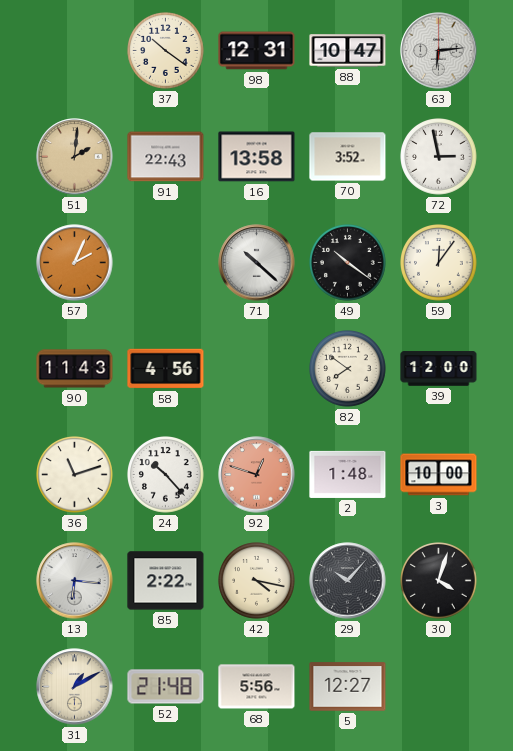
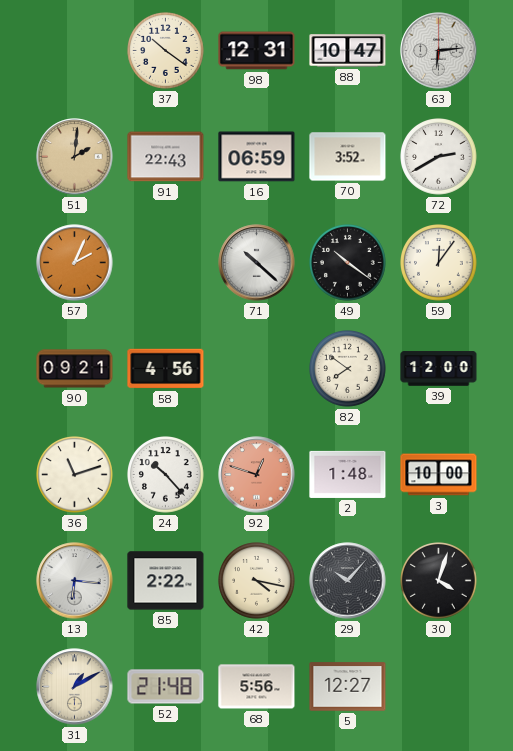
16: 13:58 -> 06:59
72: 2:58 -> 2:40
90: 11:43 -> 09:21
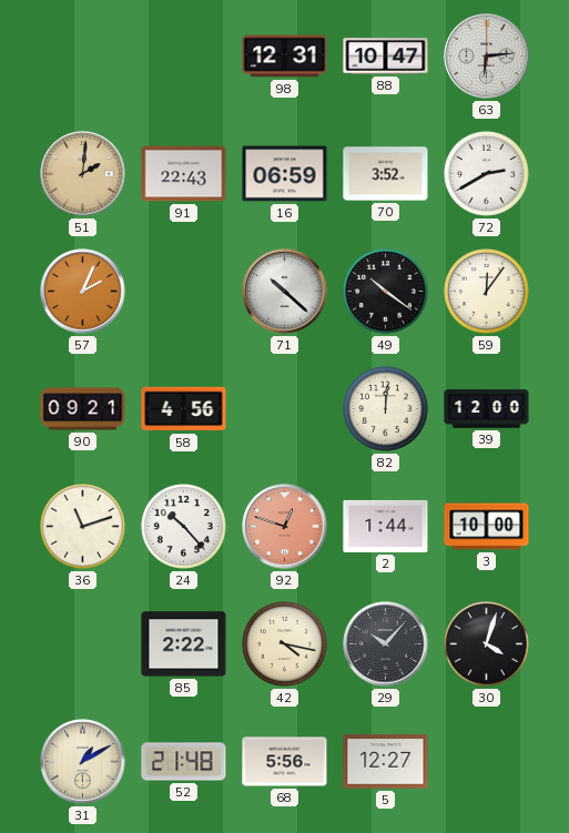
37: 10:21 -> none
82: 7:51 -> 12:01
2: 1:48 -> 1:44
13: 6:16 -> none
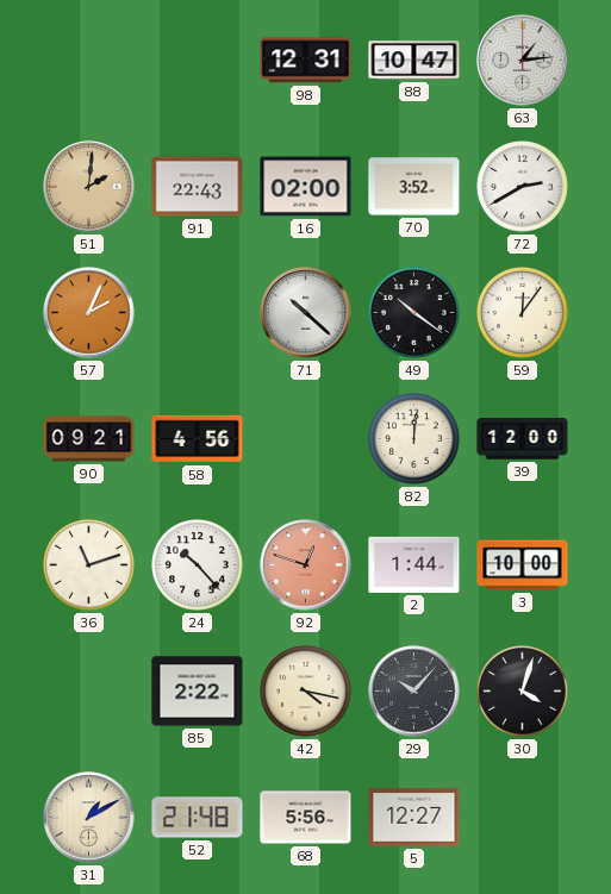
63: 6:14 -> 1:14
16: 06:59 -> 02:00
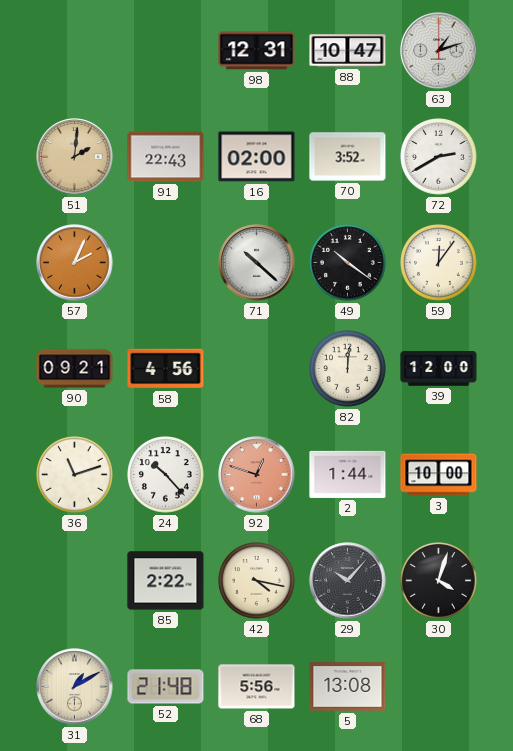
63: 1:14 -> 1:12
5: 12:27 -> 13:08
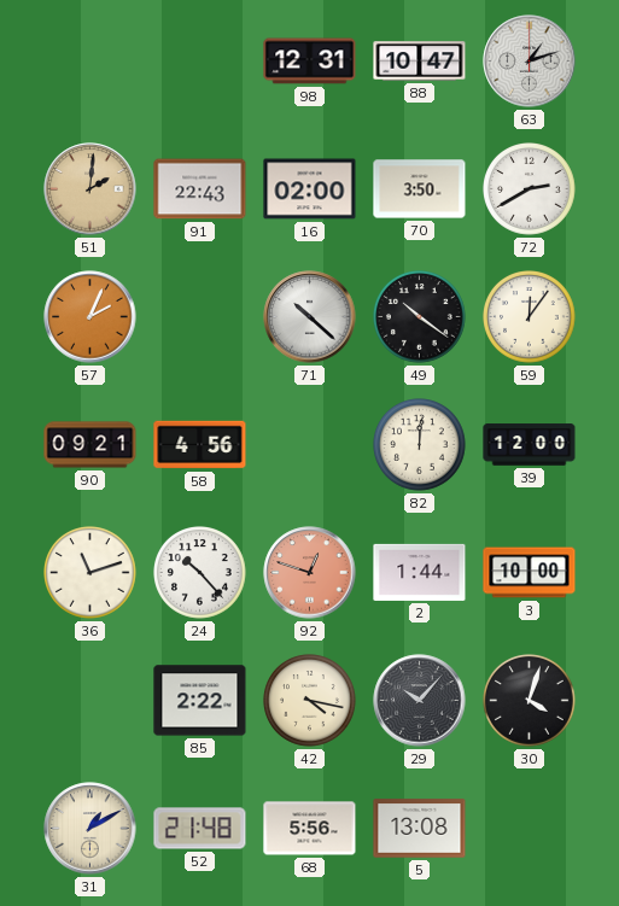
70: 3:52 -> 3:50
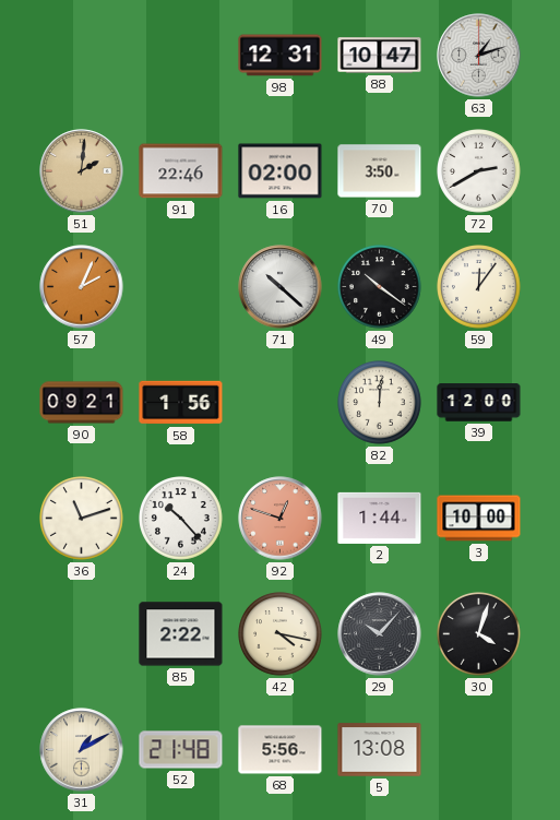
91: 22:43 -> 22:46
58: 4:56 -> 1:56
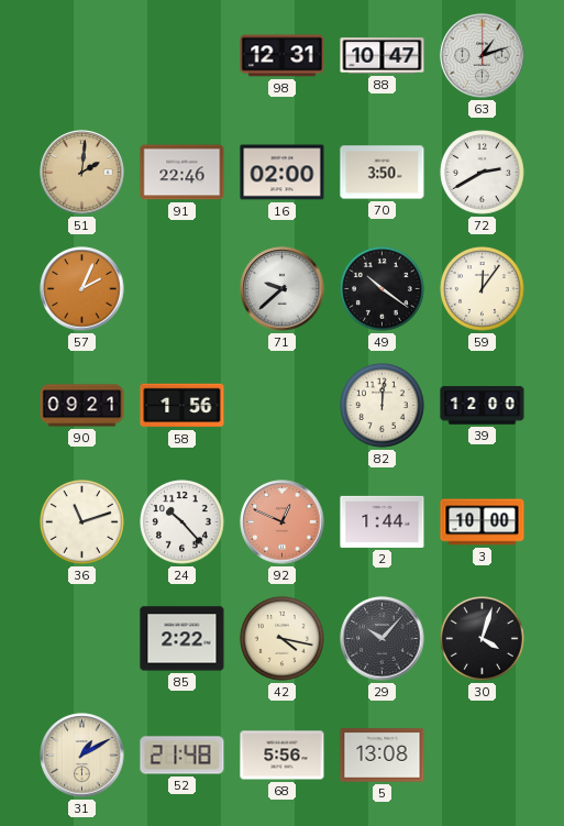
71: 10:22 -> 9:38
92: 12:48 -> 12:49
